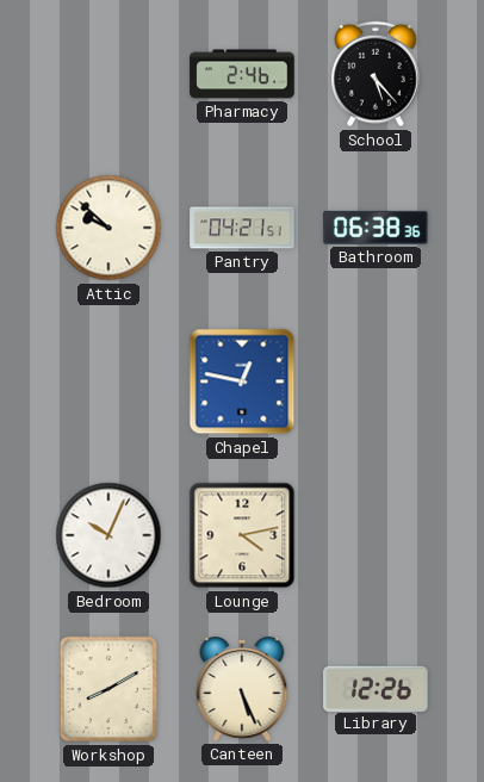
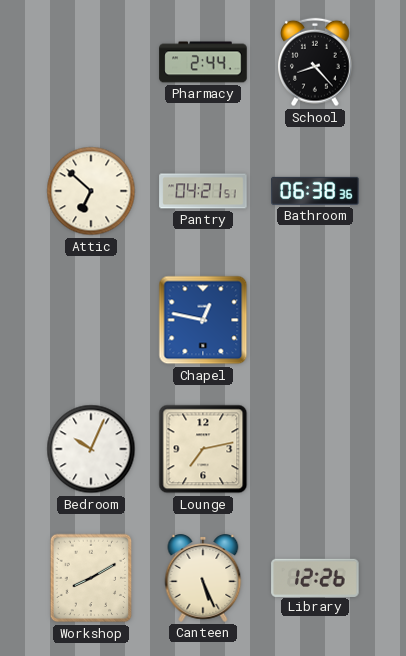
Pharmacy: 2:46 -> 2:44
School: 5:23 -> 8:23
Attic: 9:52 -> 6:52
Lounge: 4:13 -> 7:13
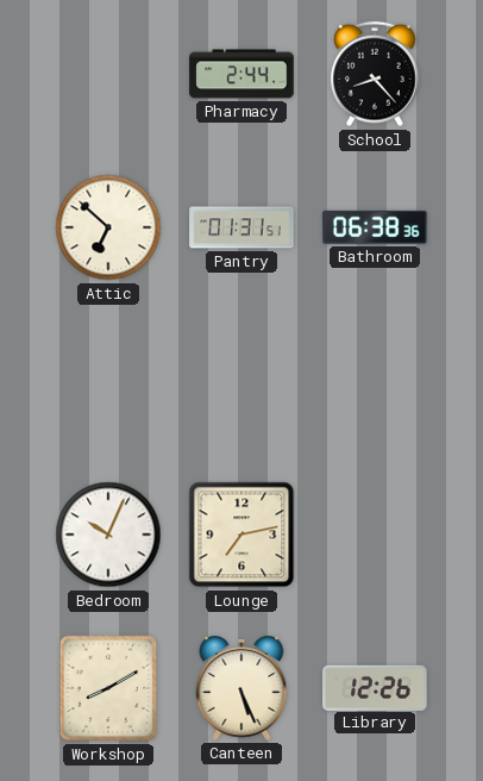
Pantry: 04:21 -> 01:31
Chapel: 12:47 -> none
